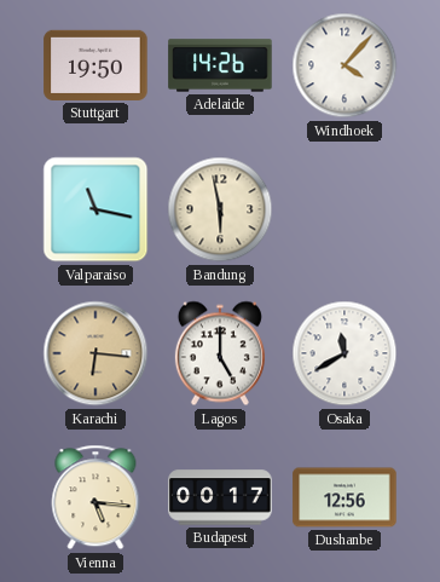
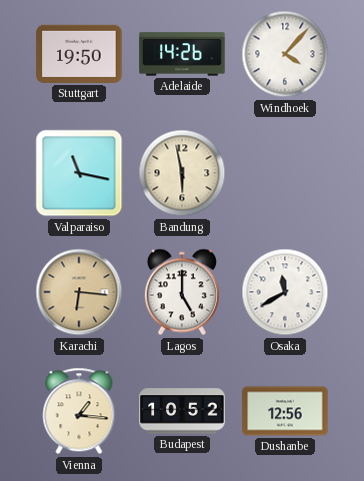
Vienna: 5:16 -> 1:16
Budapest: 00:17 -> 10:52
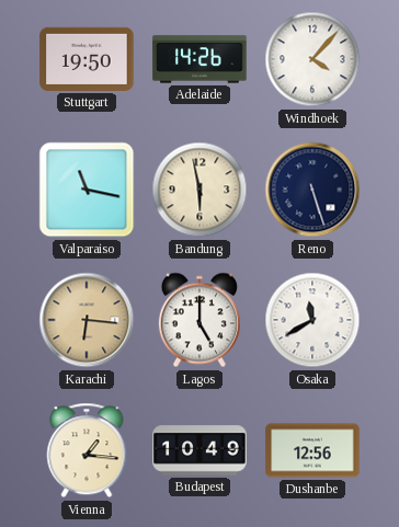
Reno: none -> 5:27
Budapest: 10:52 -> 10:49
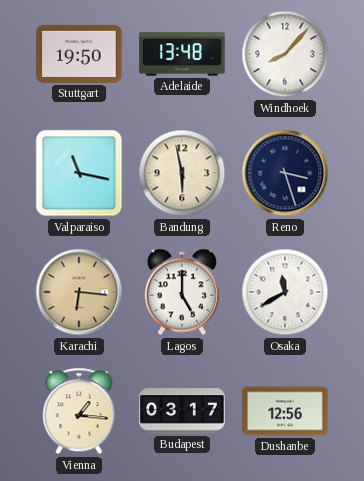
Adelaide: 14:26 -> 13:48
Windhoek: 4:07 -> 8:07
Reno: 5:27 -> 3:27
Budapest: 10:49 -> 03:17
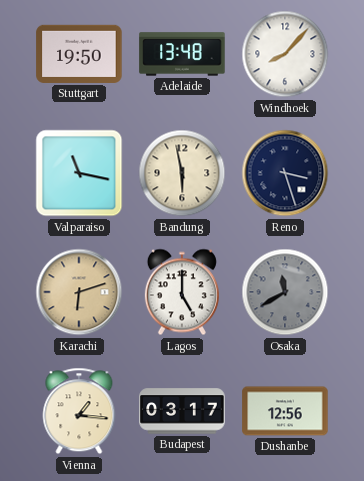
Karachi: 6:16 -> 6:12
Osaka dial: white -> grey
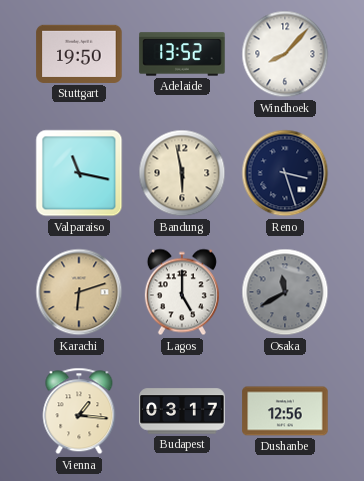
Adelaide: 13:48 -> 13:52
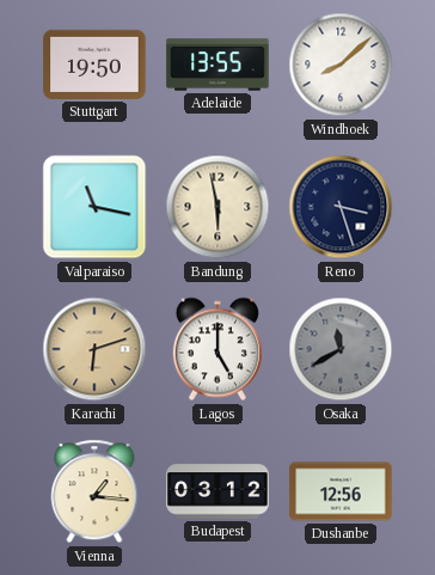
Adelaide: 13:52 -> 13:55
Windhoek: 8:07 -> 8:08
Budapest: 03:17 -> 03:12
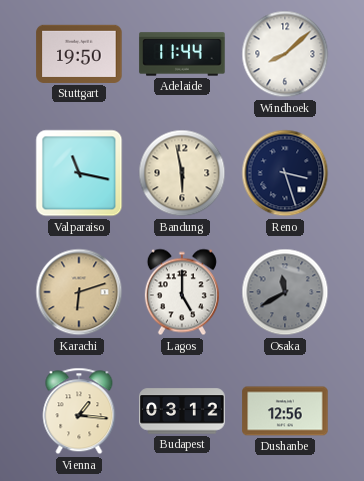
Adelaide: 13:55 -> 11:44
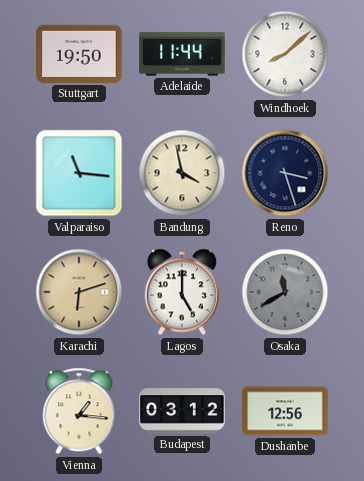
Valparaiso: 11:17 -> 11:16
Bandung: 5:58 -> 3:58
